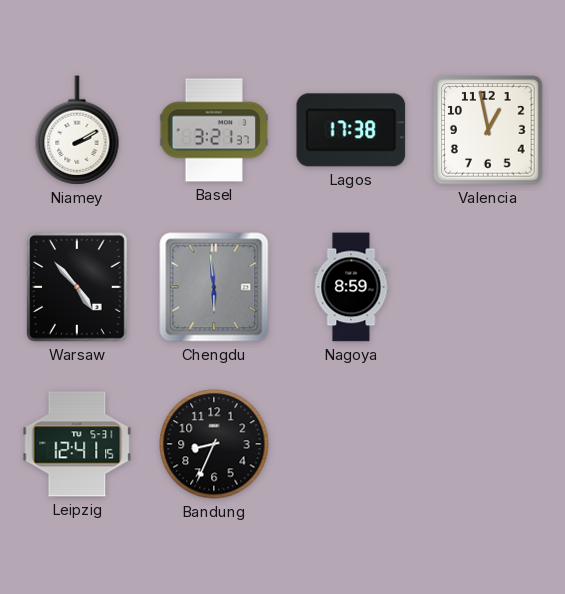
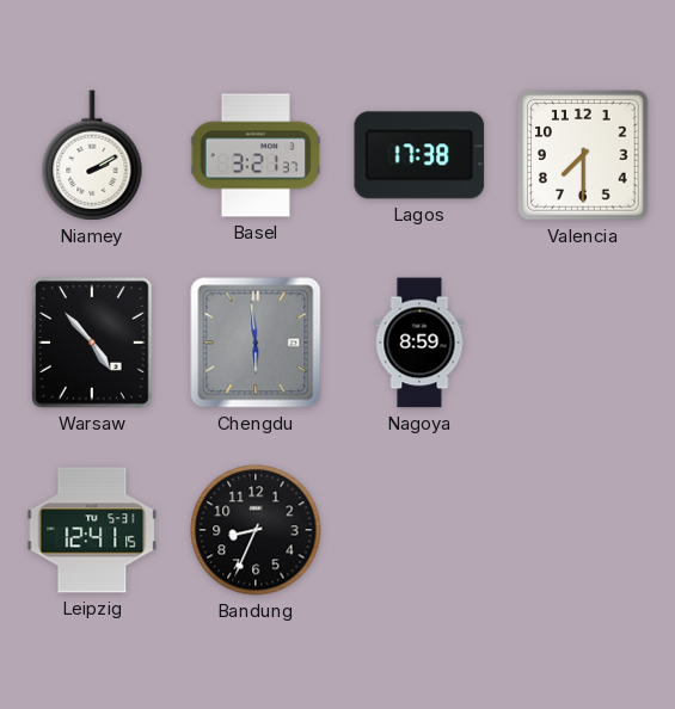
Valencia: 12:58 -> 7:30
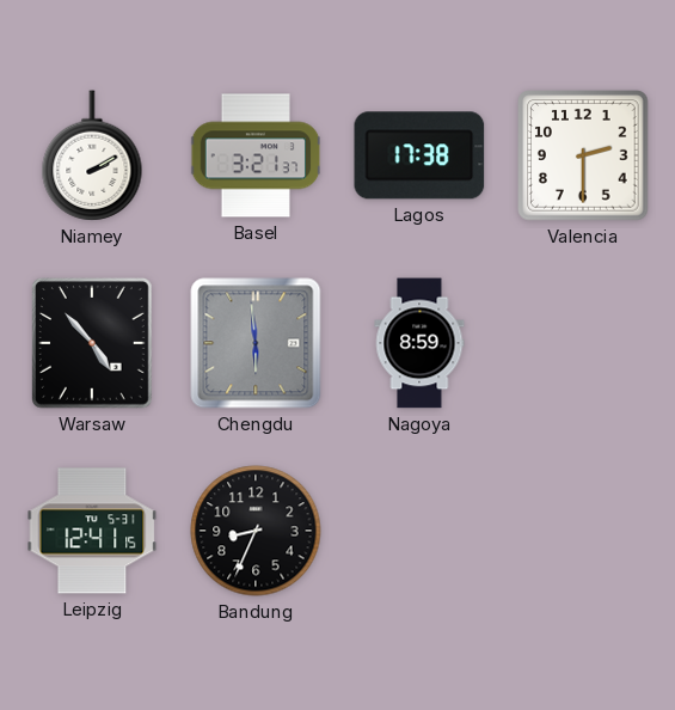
Valencia: 7:30 -> 2:30
